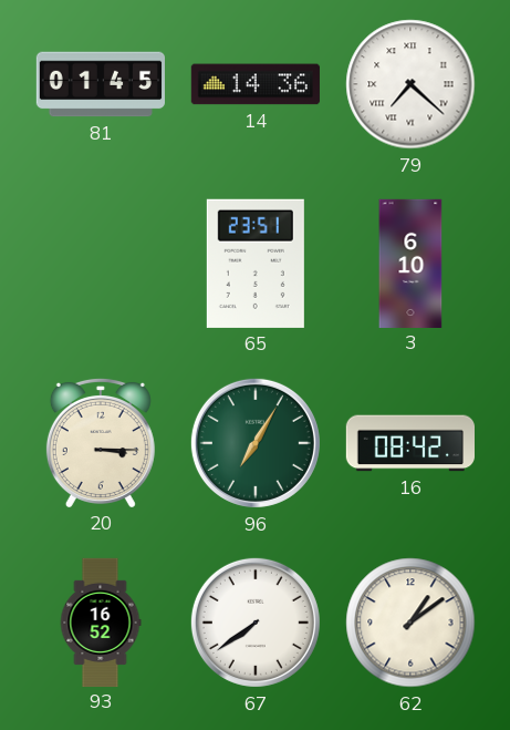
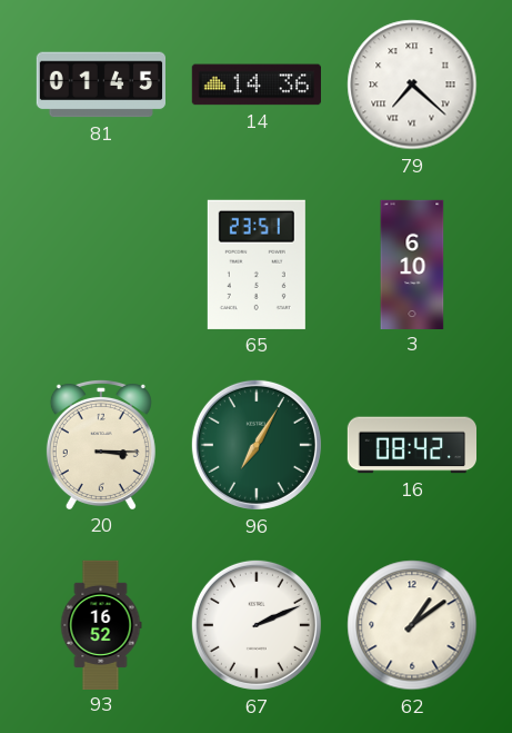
67: 7:39 -> 2:11
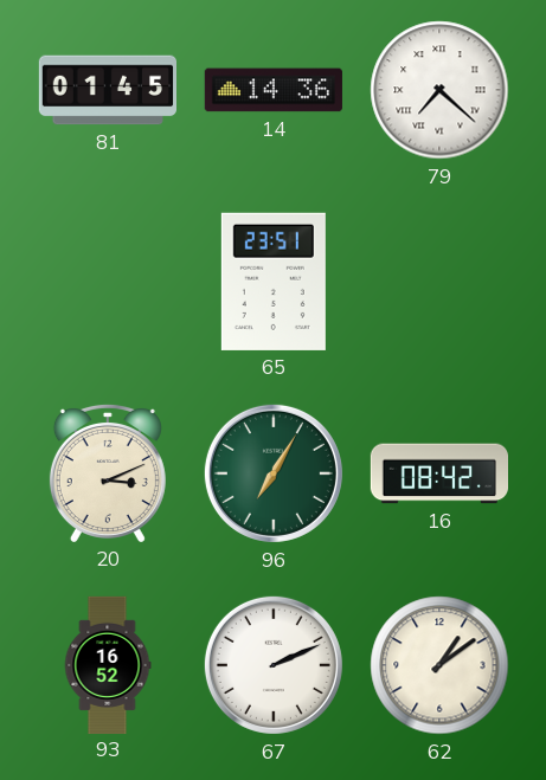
3: 6:10 -> none
20: 3:15 -> 3:11
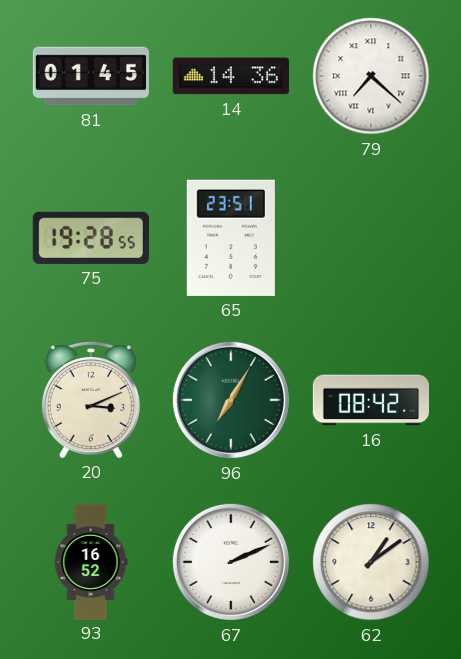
75: none -> 19:28
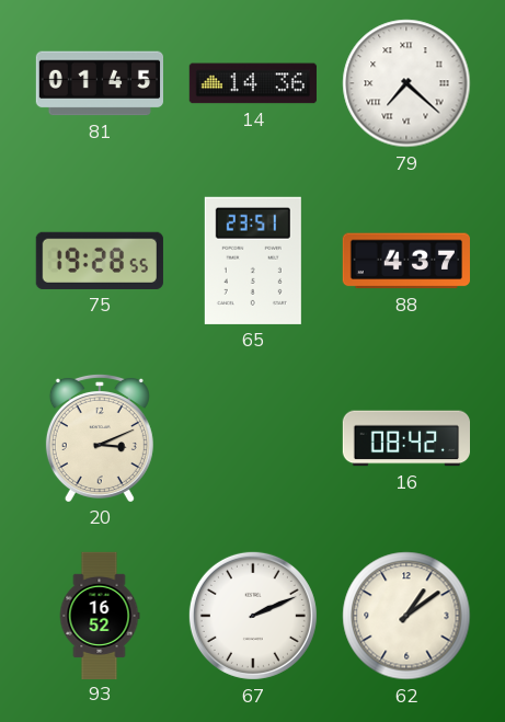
88: none -> 4:37
96: 7:05 -> none
